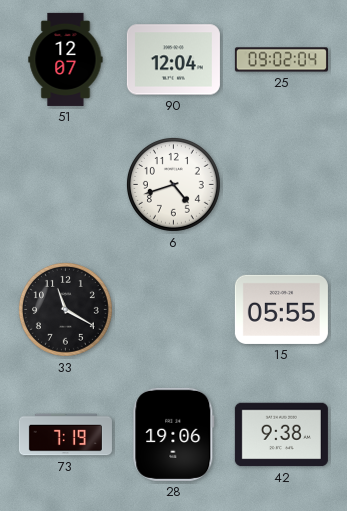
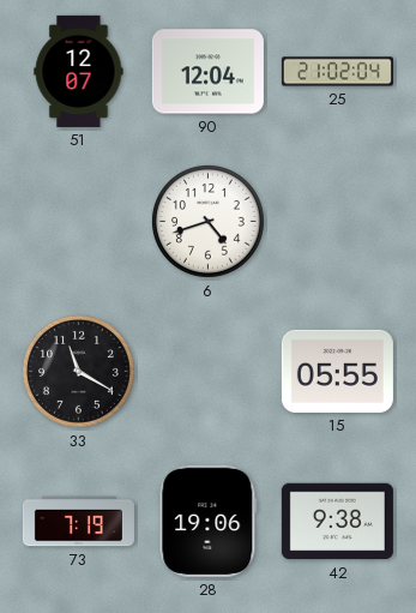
25: 09:02 -> 21:02
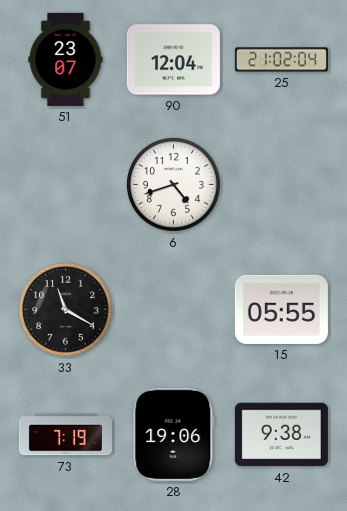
51: 12:07 -> 23:07
